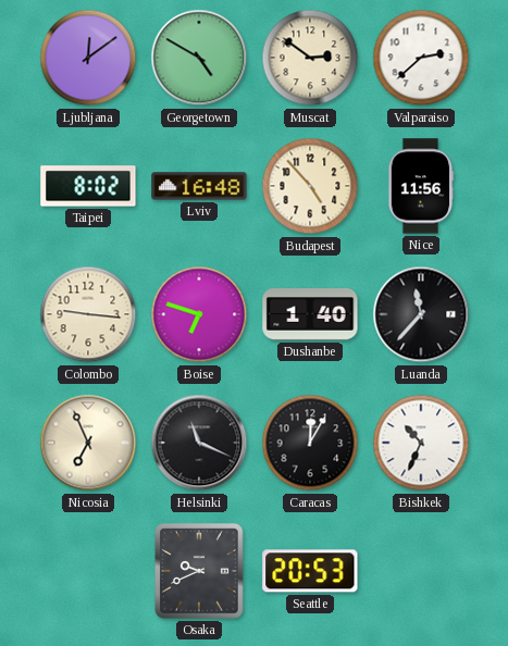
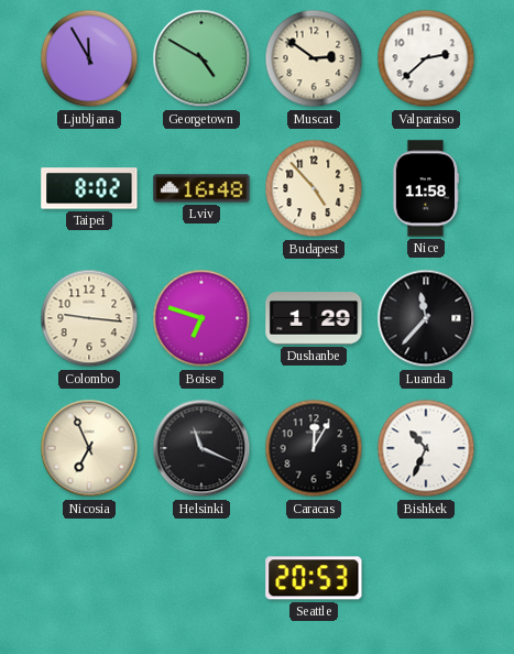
Ljubljana: 12:09 -> 11:55
Nice: 11:56 -> 11:58
Dushanbe: 1:40 -> 1:29
Osaka: 9:41 -> none
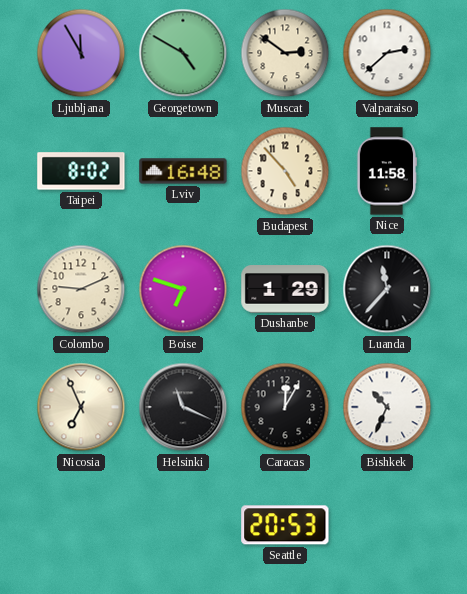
Colombo: 9:16 -> 9:11
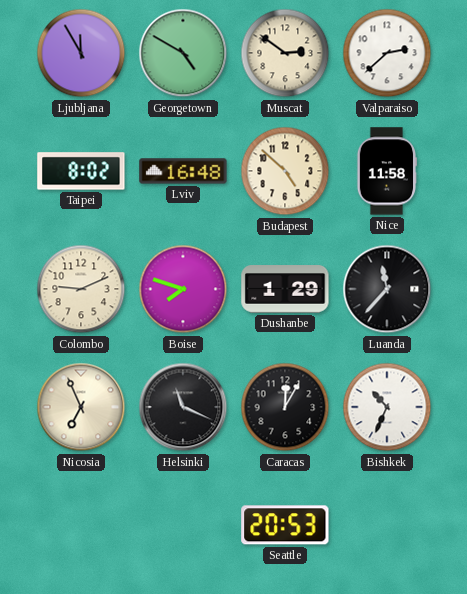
Budapest: 4:53 -> 4:52
Boise: 6:48 -> 7:48
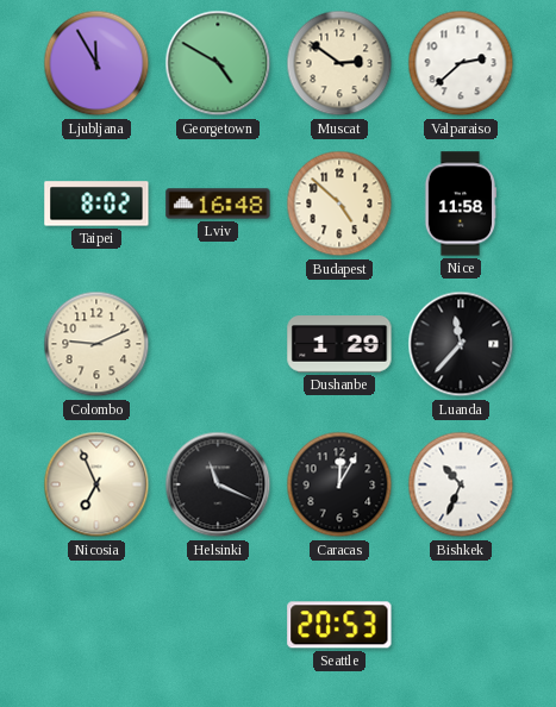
Boise: 7:48 -> none
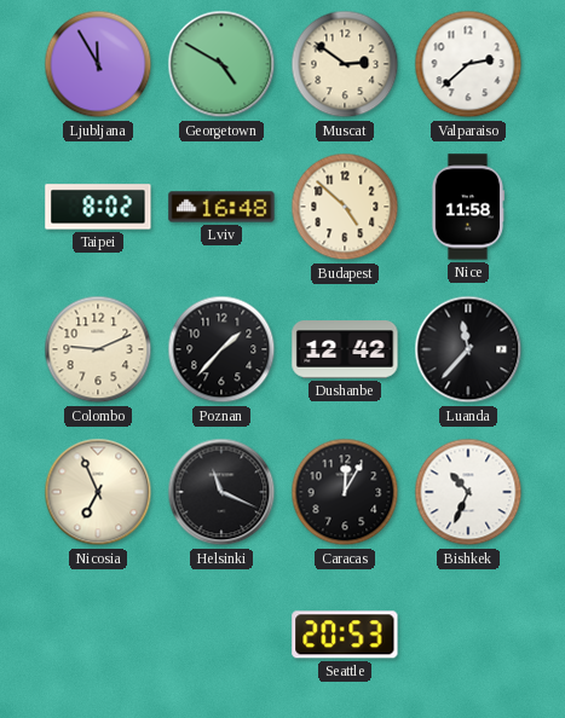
Poznan: none -> 1:37
Dushanbe: 1:29 -> 12:42
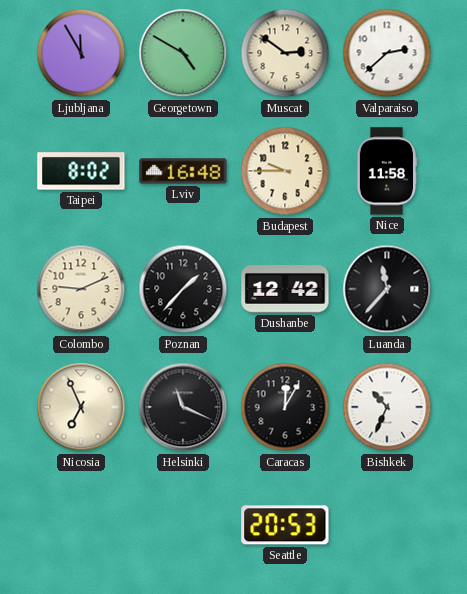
Budapest: 4:52 -> 9:45
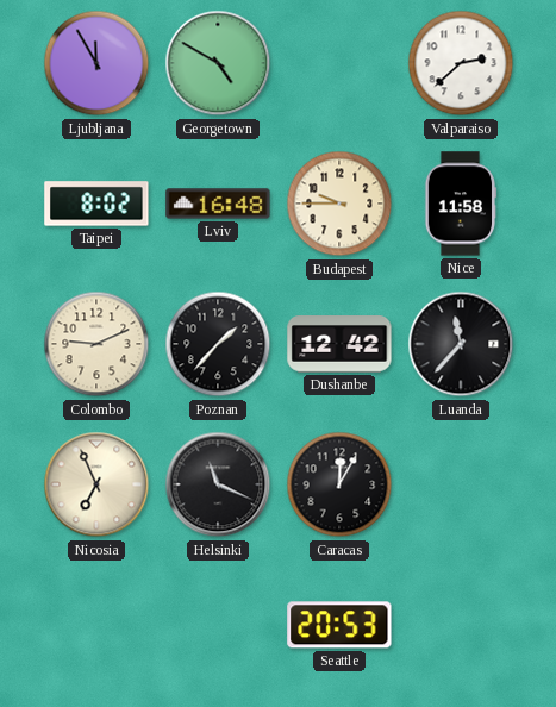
Muscat: 2:51 -> none
Bishkek: 10:34 -> none
